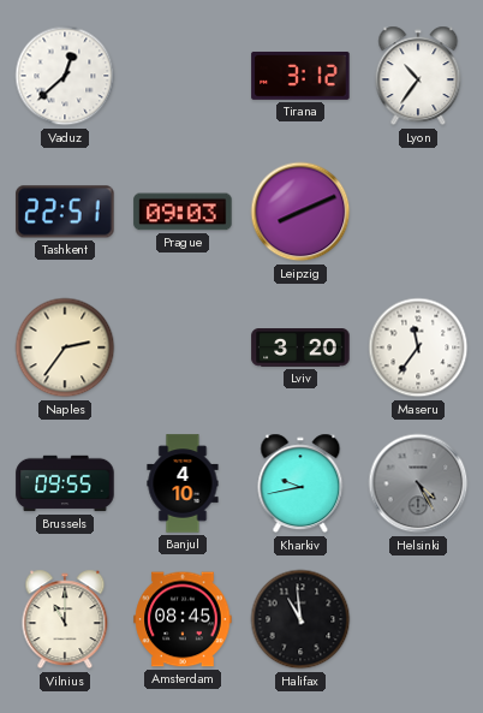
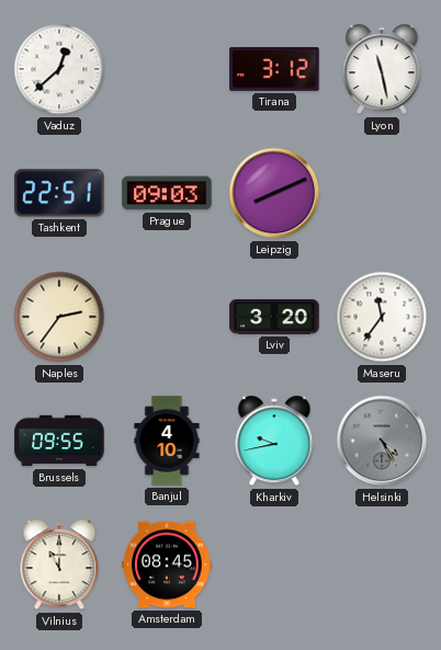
Lyon: 10:36 -> 11:28
Halifax: 10:59 -> none
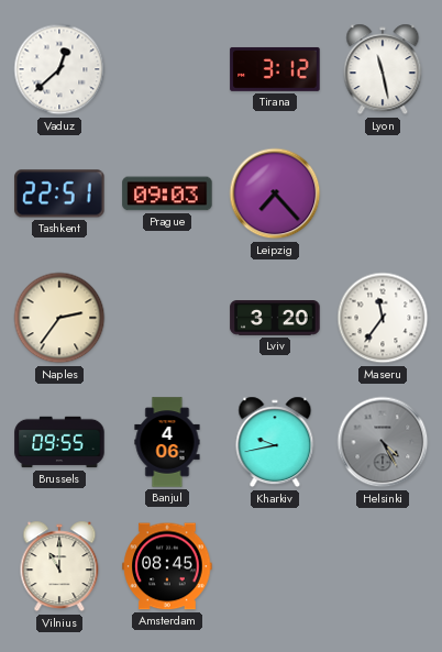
Leipzig: 8:11 -> 7:23
Banjul: 4:10 -> 4:06
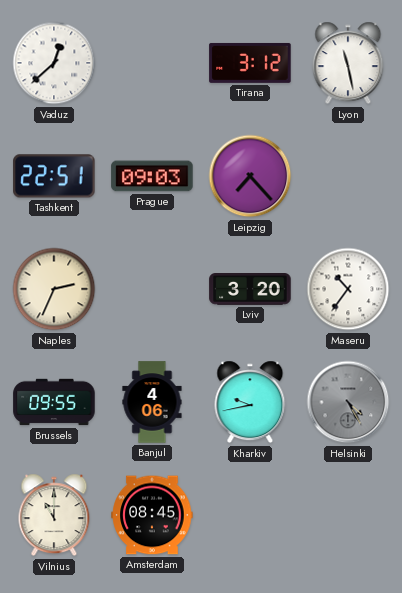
Naples: 2:36 -> 2:34
Maseru: 11:36 -> 10:36
